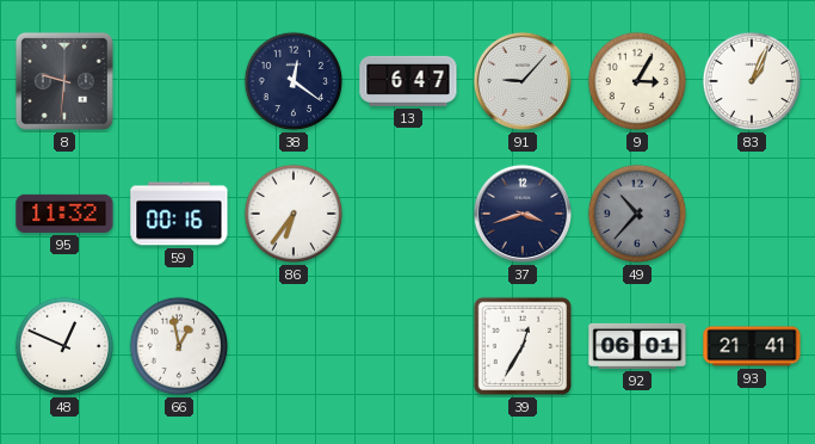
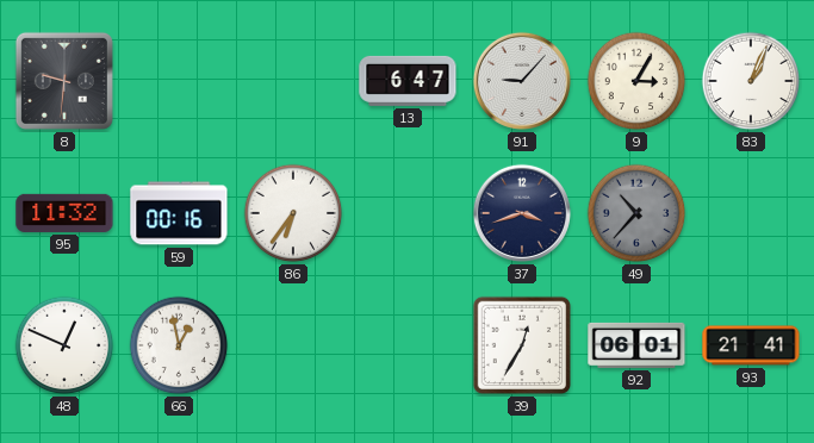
38: 12:21 -> none
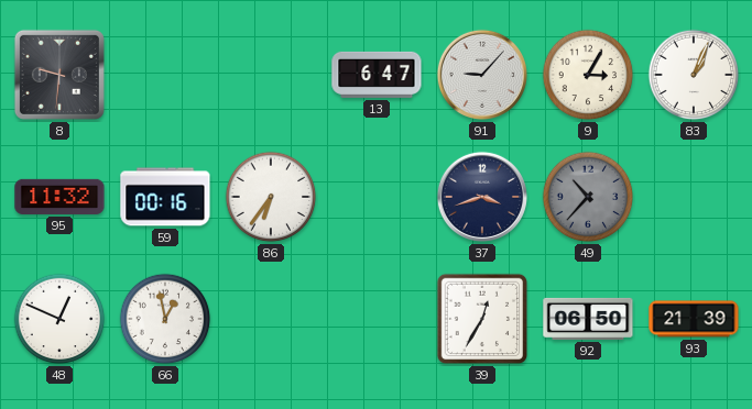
92: 06:01 -> 06:50
93: 21:41 -> 21:39
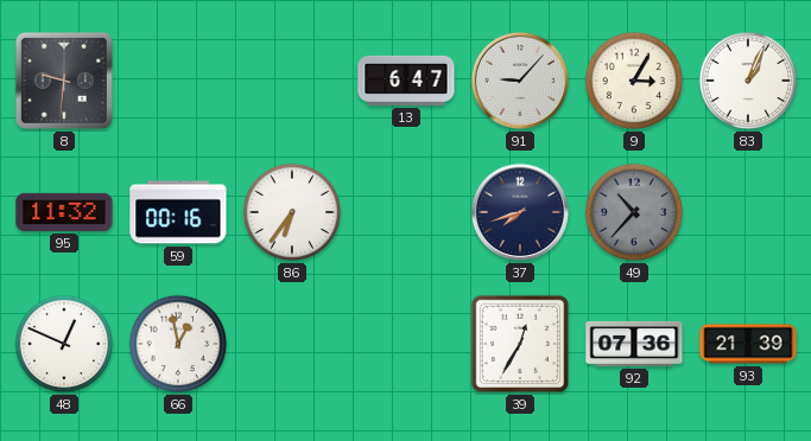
37: 3:42 -> 7:42
92: 06:50 -> 07:36
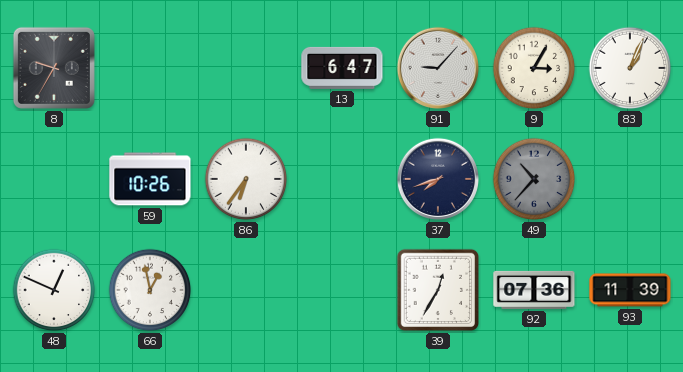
8: 9:31 -> 9:35
95: 11:32 -> none
59: 00:16 -> 10:26
93: 21:39 -> 11:39
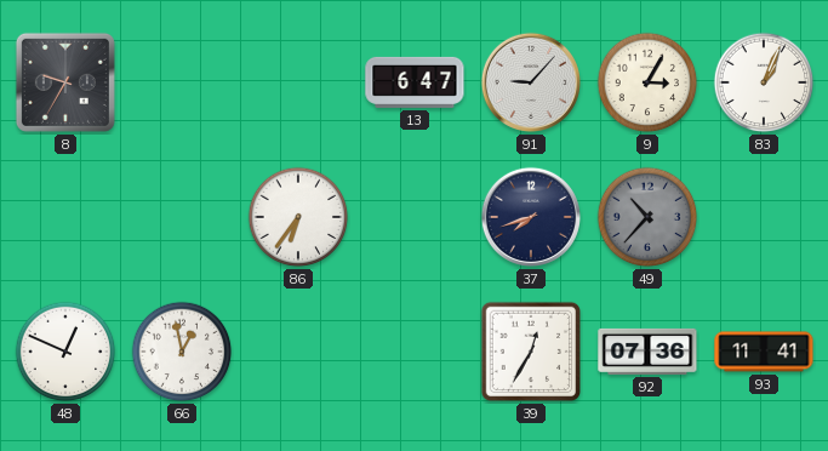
59: 10:26 -> none
93: 11:39 -> 11:41
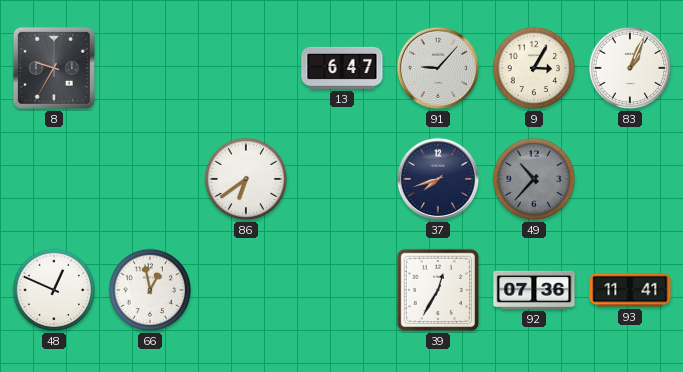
86: 6:36 -> 6:39
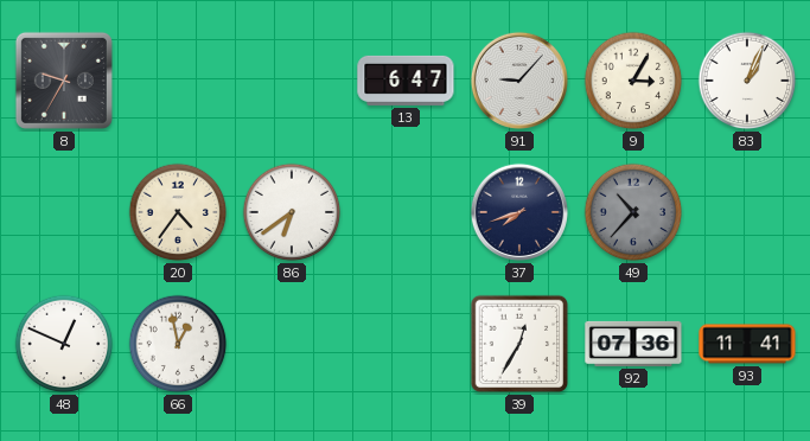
20: none -> 4:36
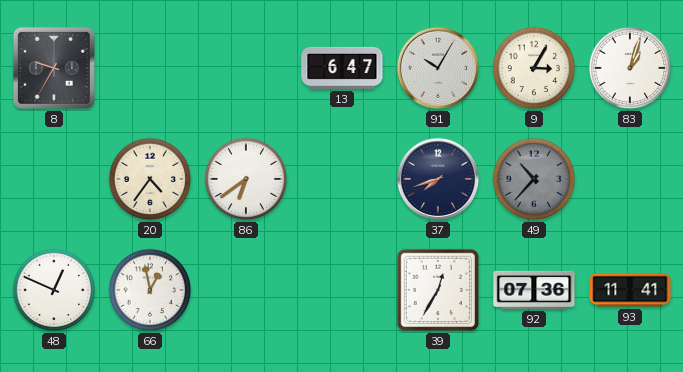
91: 9:07 -> 10:05
83: 1:04 -> 1:03
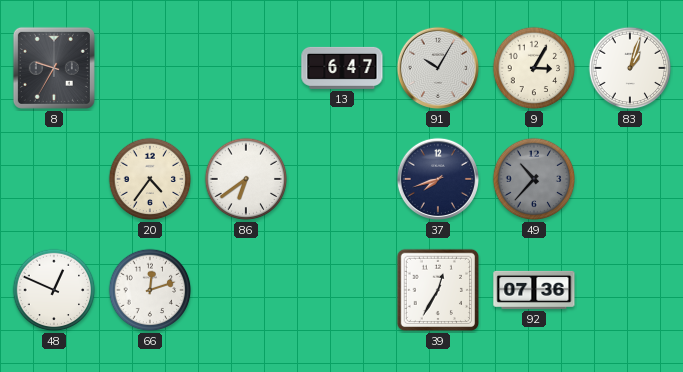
66: 12:58 -> 12:12
93: 11:41 -> none
